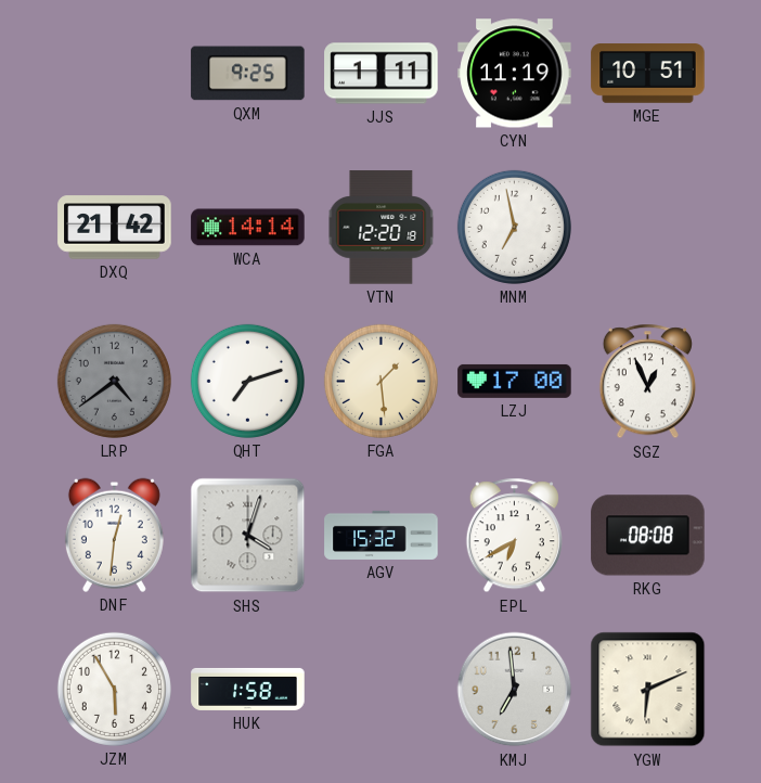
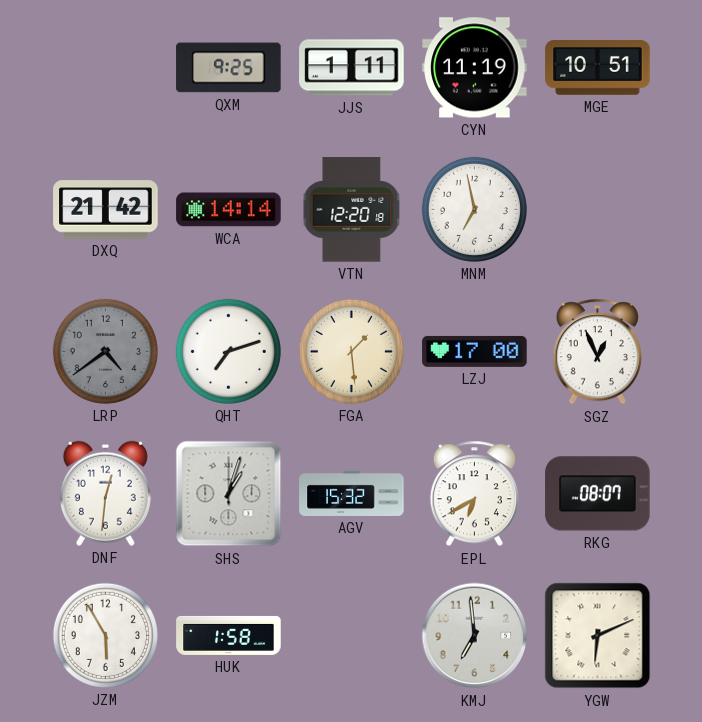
SHS: 4:03 -> 1:03
RKG: 08:08 -> 08:07
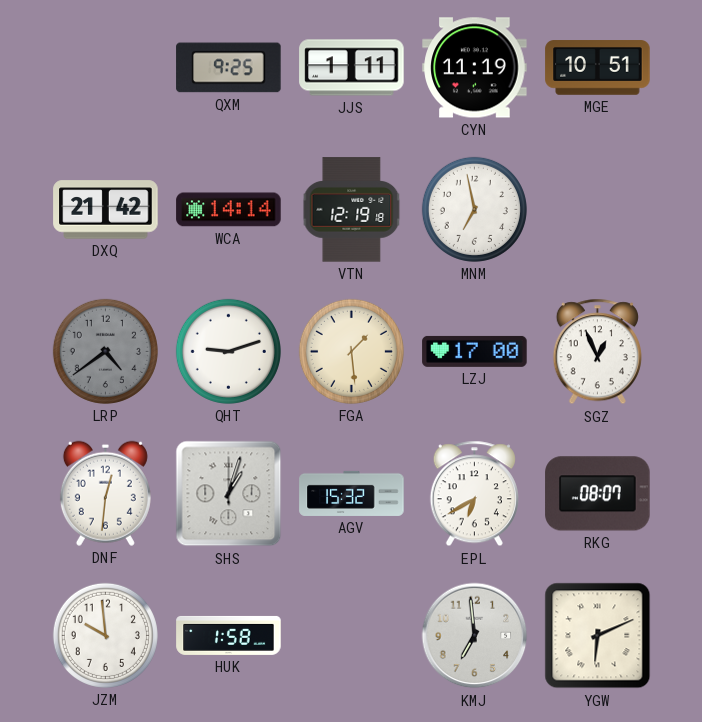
VTN: 12:20 -> 12:19
QHT: 7:12 -> 9:12
JZM: 5:55 -> 9:59
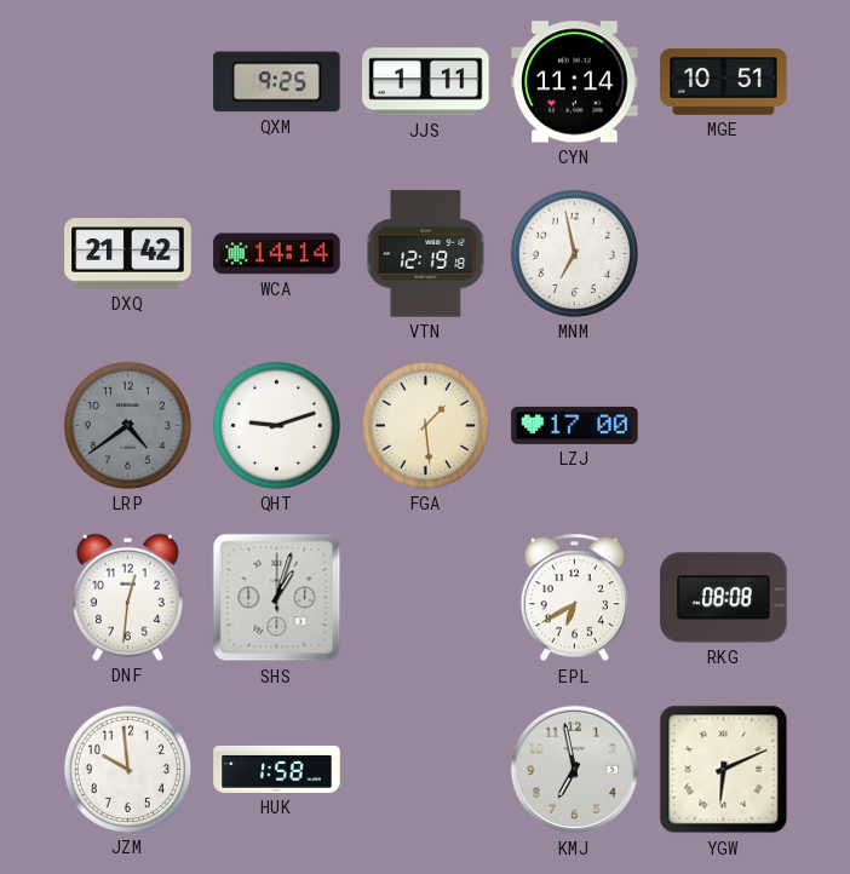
CYN: 11:19 -> 11:14
SGZ: 12:56 -> none
AGV: 15:32 -> none
RKG: 08:07 -> 08:08
KMJ: 6:59 -> 6:58
